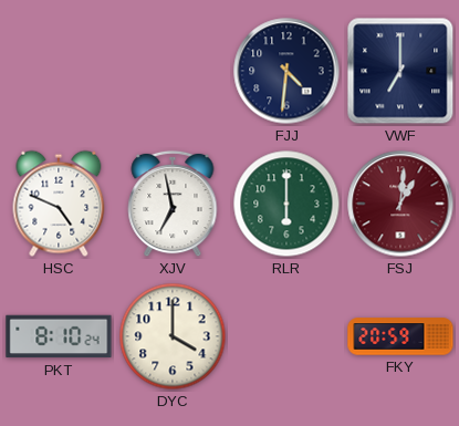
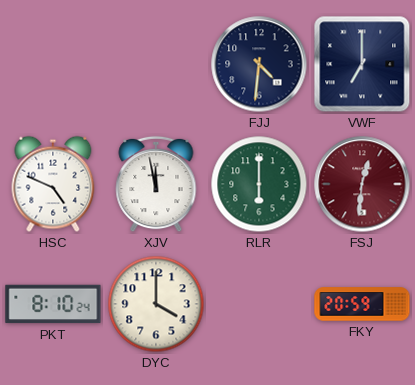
XJV: 6:58 -> 11:58
FSJ: 1:01 -> 12:31
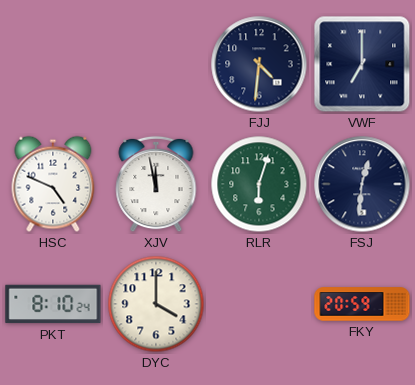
RLR: 6:00 -> 6:03
FSJ dial: burgundy -> navy
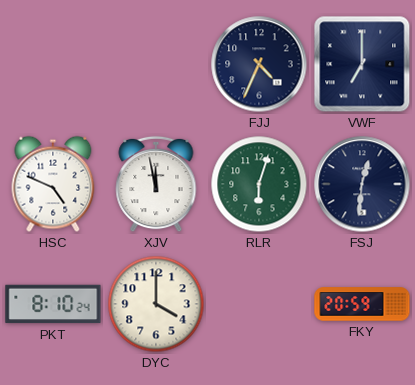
FJJ: 4:31 -> 4:34
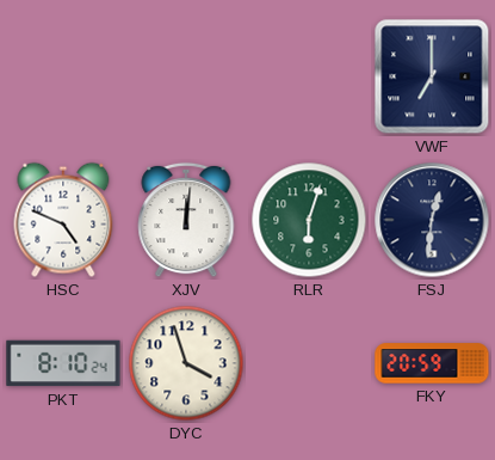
FJJ: 4:34 -> none
XJV: 11:58 -> 12:01
DYC: 4:00 -> 3:57
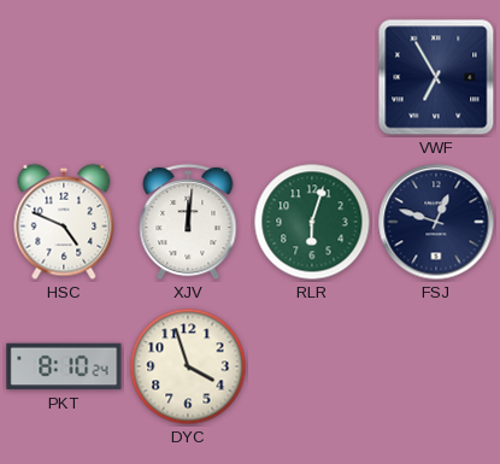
VWF: 7:00 -> 6:55
FSJ: 12:31 -> 12:48
FKY: 20:59 -> none
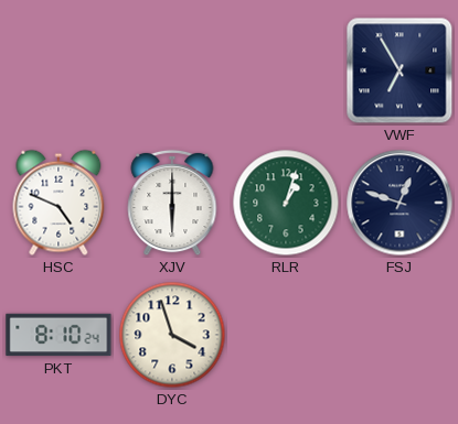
XJV: 12:01 -> 6:00
RLR: 6:03 -> 1:03
